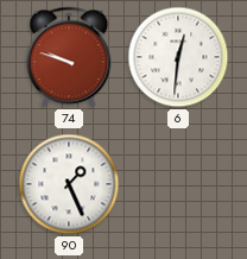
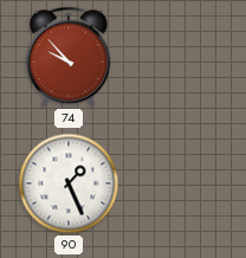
74: 9:48 -> 9:53
6: 12:31 -> none
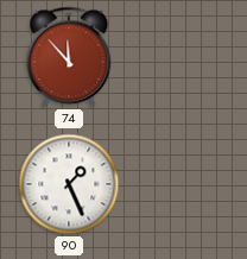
74: 9:53 -> 11:53
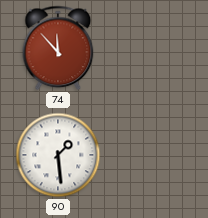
90: 1:26 -> 1:29
